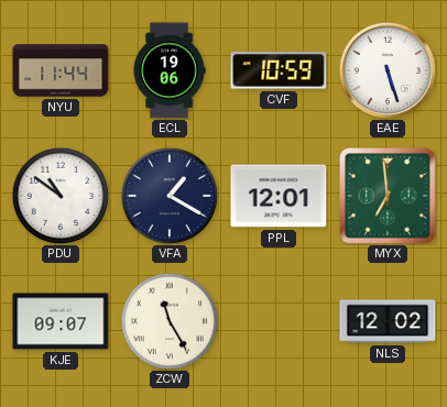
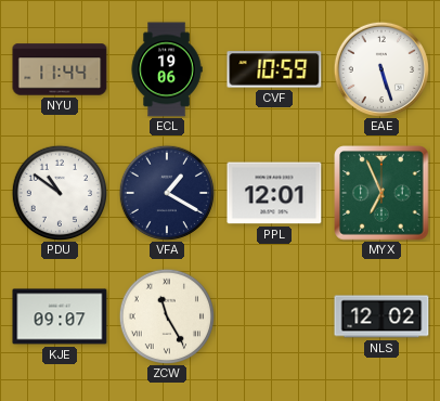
MYX: 6:59 -> 6:56
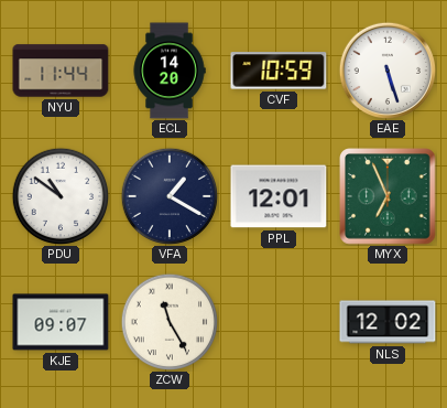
ECL: 19:06 -> 14:20
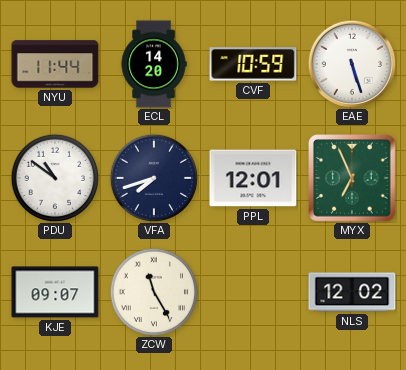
VFA: 1:20 -> 7:42
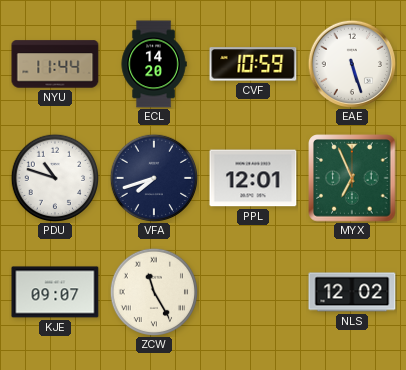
PDU: 10:51 -> 10:48
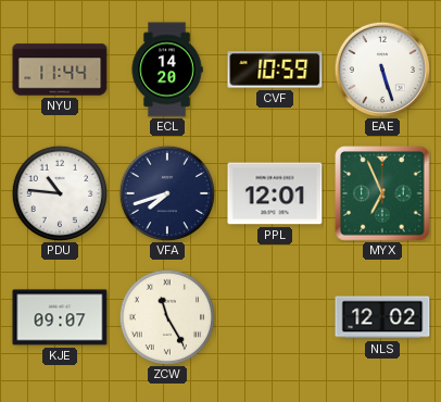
PDU: 10:48 -> 10:46
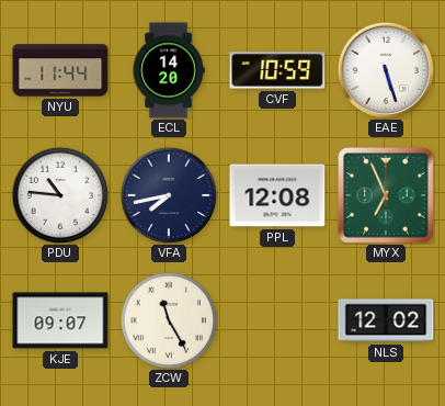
VFA: 7:42 -> 7:43
PPL: 12:01 -> 12:08
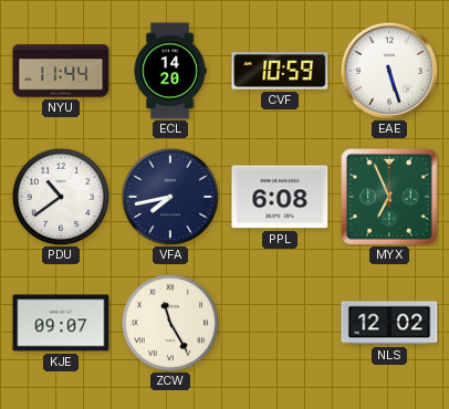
PDU: 10:46 -> 10:39
PPL: 12:08 -> 6:08
